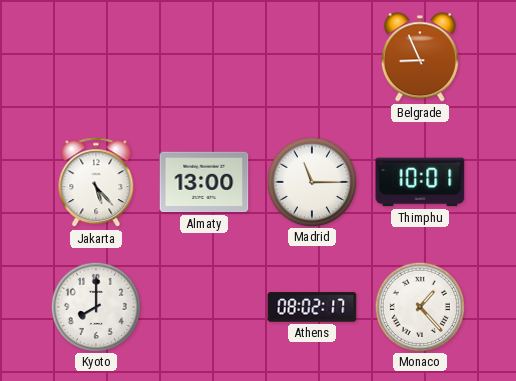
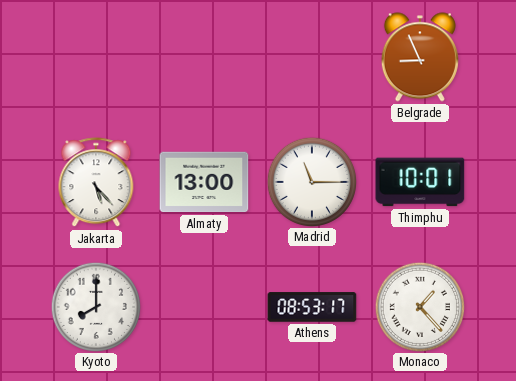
Athens: 08:02 -> 08:53
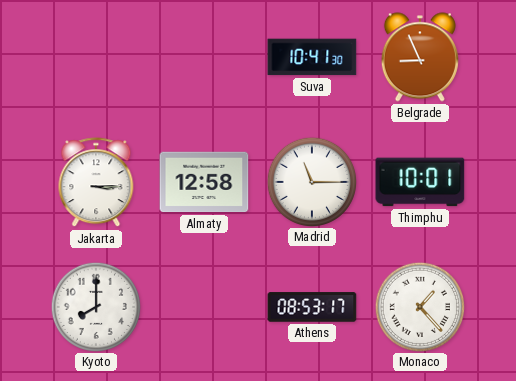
Suva: none -> 10:41
Jakarta: 5:23 -> 3:15
Almaty: 13:00 -> 12:58
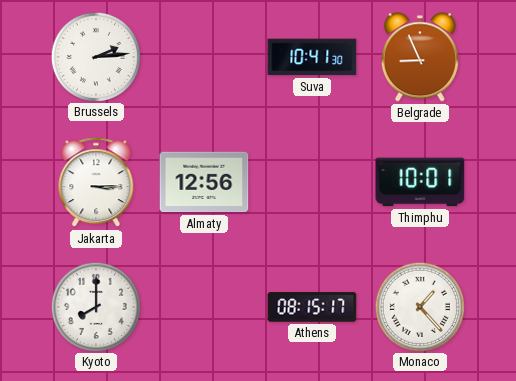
Brussels: none -> 2:14
Almaty: 12:58 -> 12:56
Madrid: 11:15 -> none
Athens: 08:53 -> 08:15
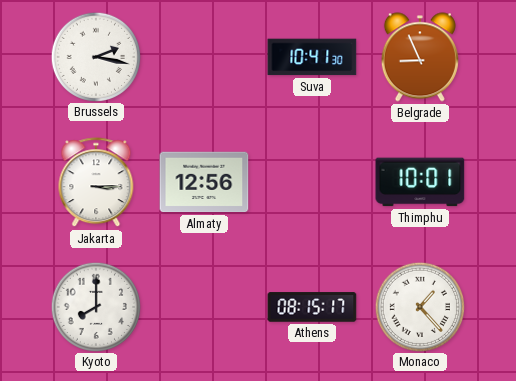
Brussels: 2:14 -> 2:17
